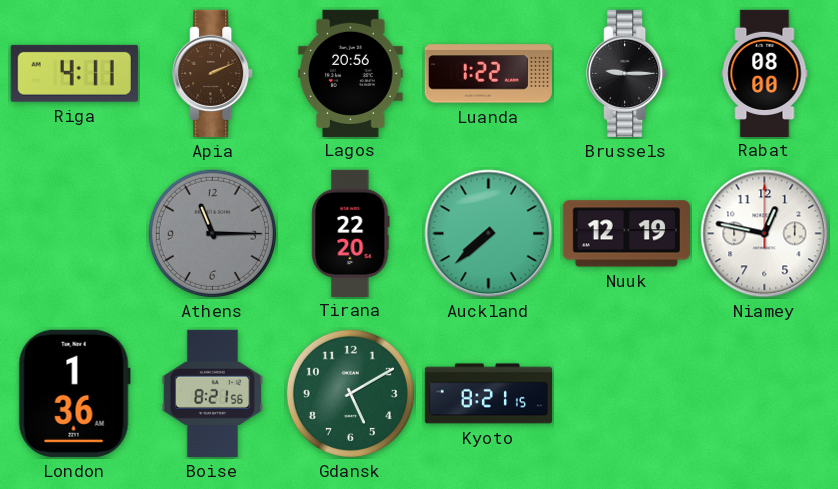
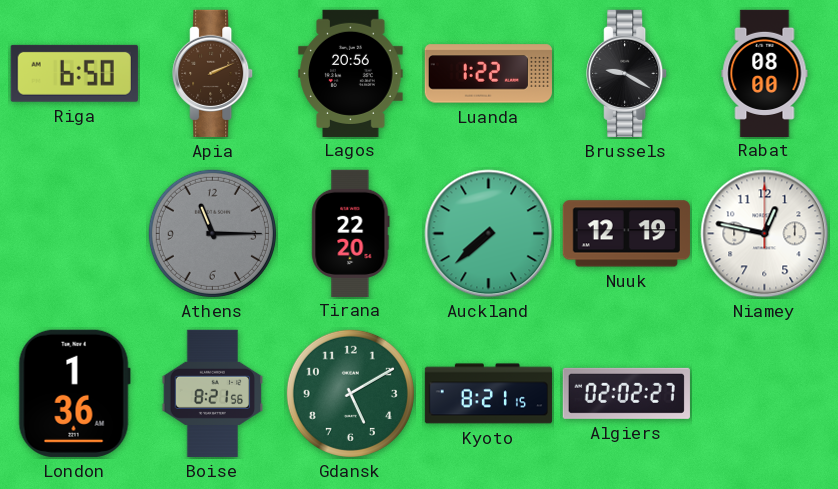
Riga: 4:11 -> 6:50
Brussels: 9:15 -> 9:20
Algiers: none -> 02:02
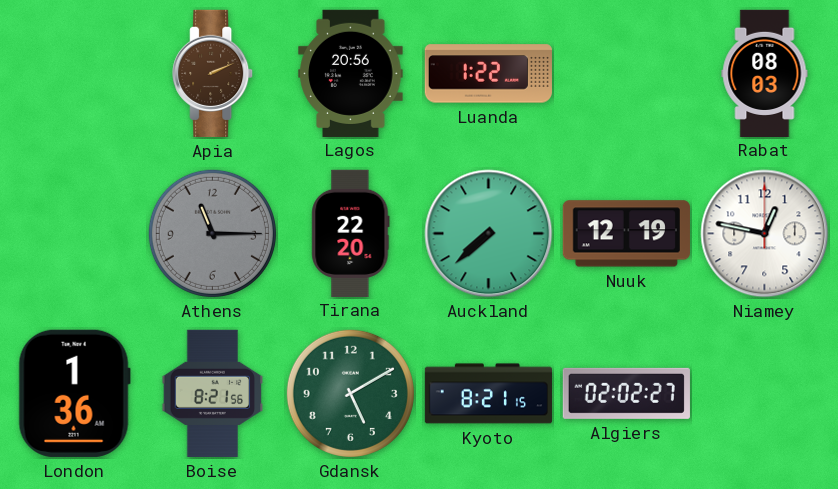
Riga: 6:50 -> none
Brussels: 9:20 -> none
Rabat: 08:00 -> 08:03
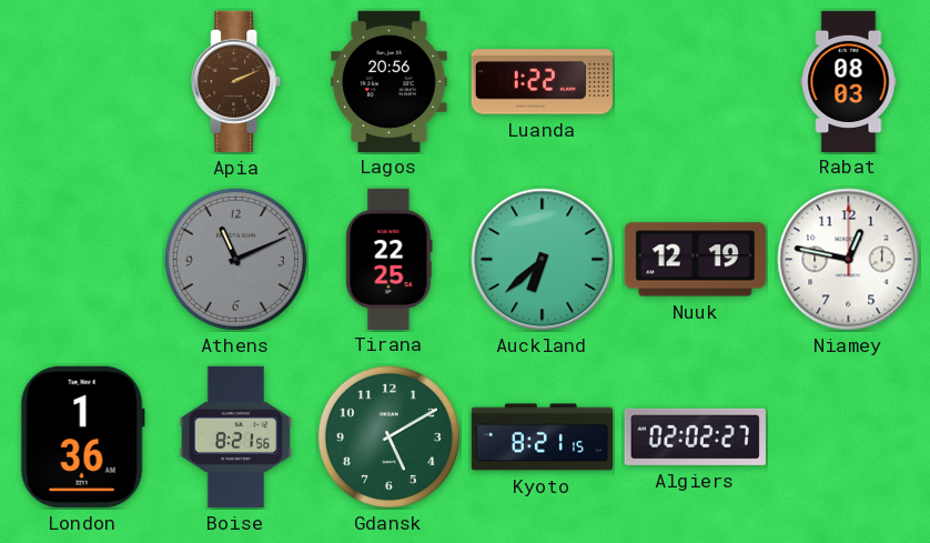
Athens: 11:15 -> 11:11
Tirana: 22:20 -> 22:25
Auckland: 7:38 -> 6:38
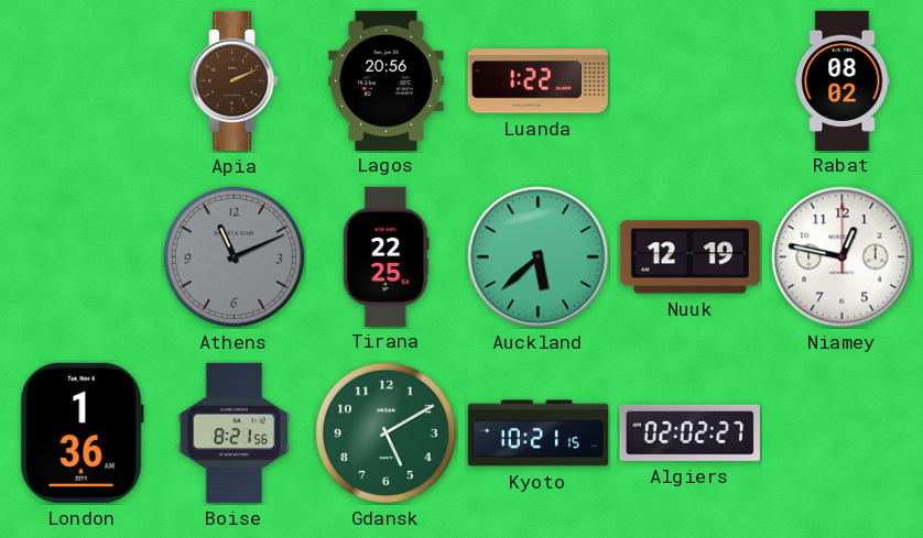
Rabat: 08:03 -> 08:02
Auckland: 6:38 -> 5:38
Kyoto: 8:21 -> 10:21
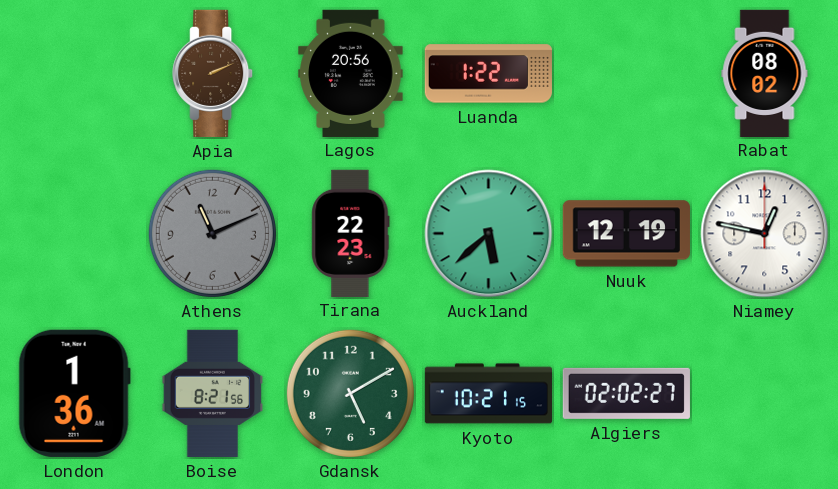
Tirana: 22:25 -> 22:23
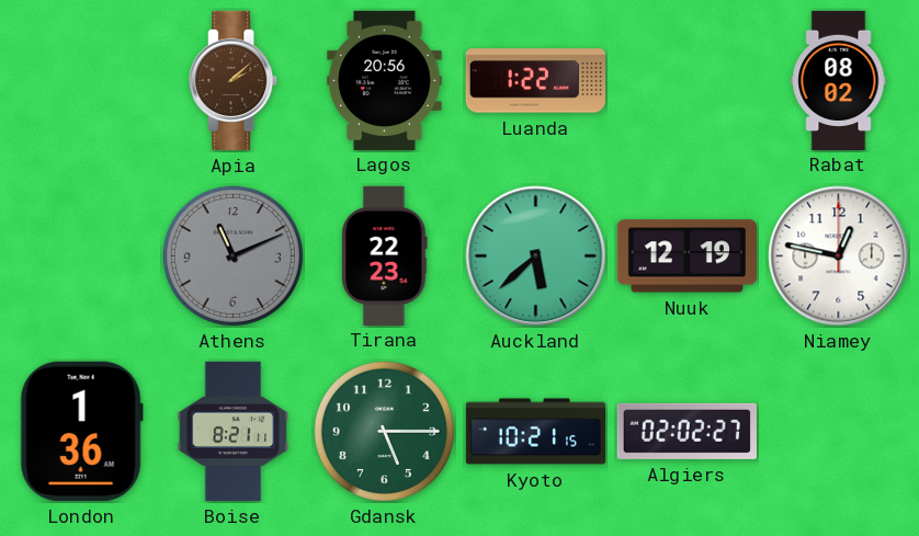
Apia: 2:11 -> 2:08
Boise: 8:21:56 -> 8:21:11
Gdansk: 5:10 -> 5:15
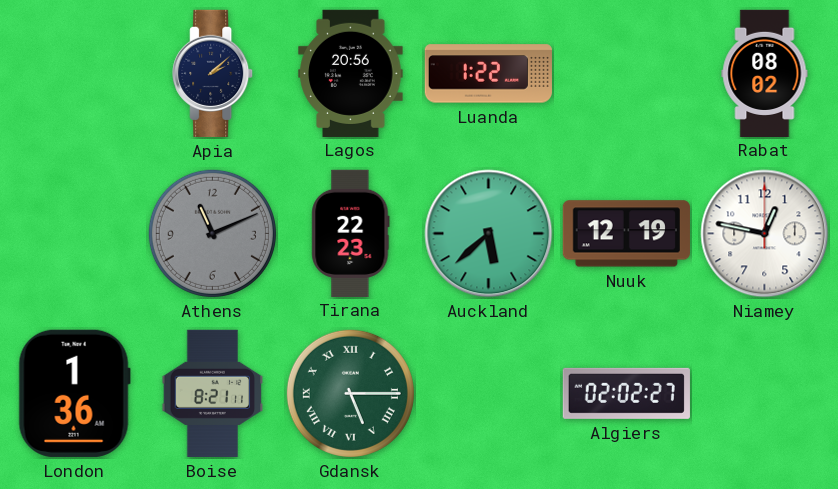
Apia dial: brown -> navy
Gdansk numerals: Arabic -> Roman
Kyoto: 10:21 -> none
